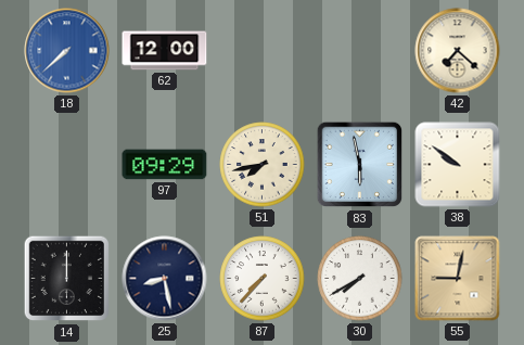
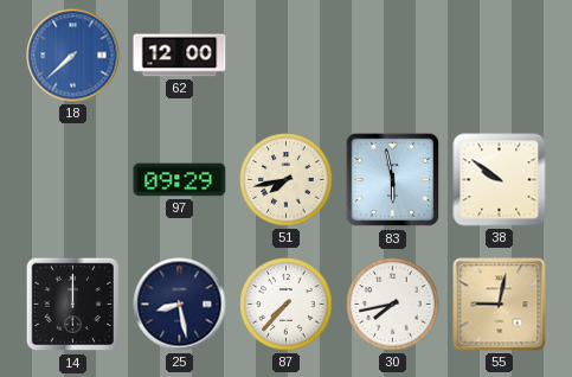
42: 7:22 -> none
30: 7:40 -> 7:43
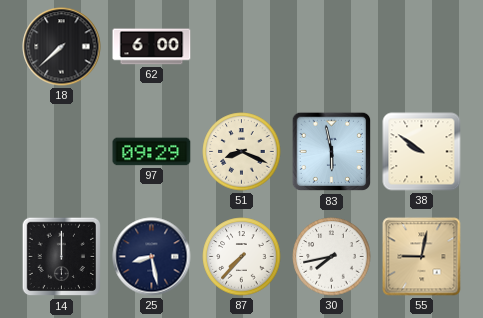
18 dial: blue -> black
62: 12:00 -> 6:00
51: 7:43 -> 8:19
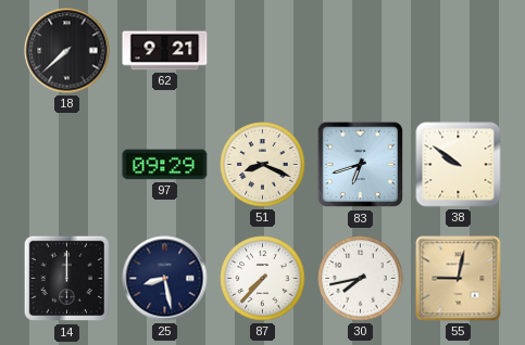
62: 6:00 -> 9:21
83: 5:58 -> 6:42
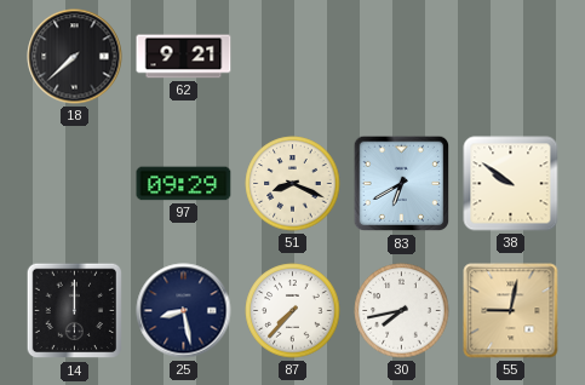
83: 6:42 -> 6:40
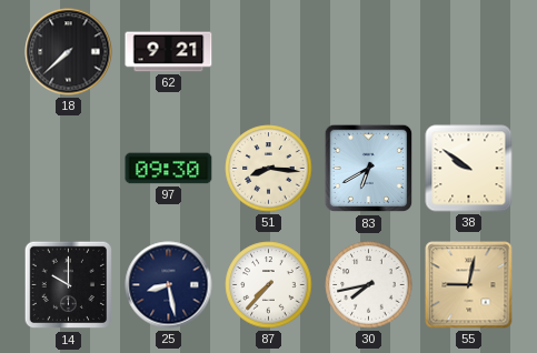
97: 09:29 -> 09:30
51: 8:19 -> 8:16
14: 12:00 -> 10:00
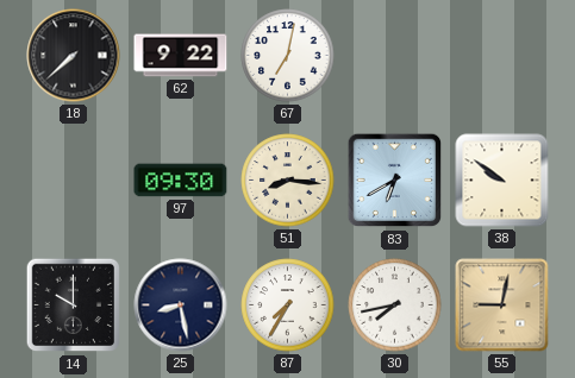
62: 9:21 -> 9:22
67: none -> 7:02
87: 7:37 -> 7:35
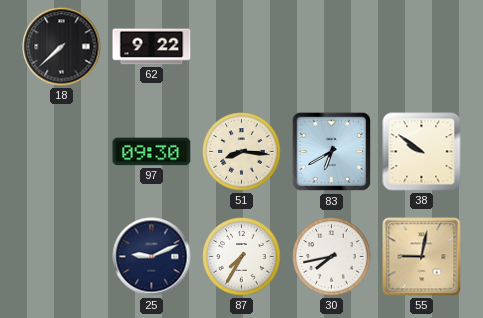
67: 7:02 -> none
14: 10:00 -> none
25: 8:28 -> 9:11
